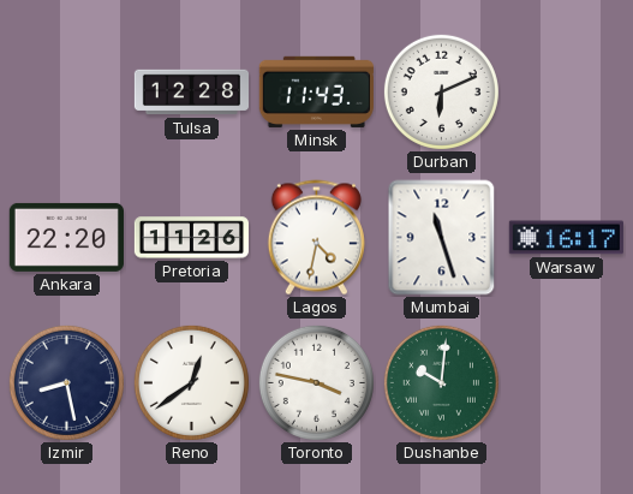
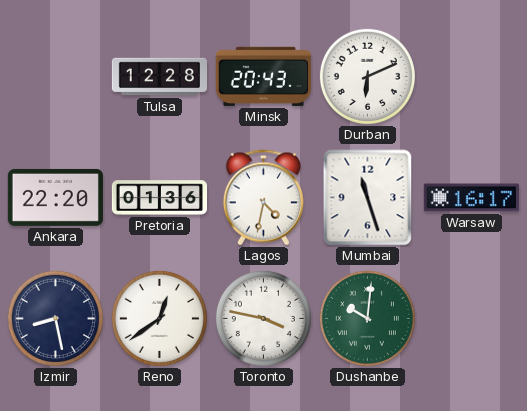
Minsk: 11:43 -> 20:43
Pretoria: 11:26 -> 01:36
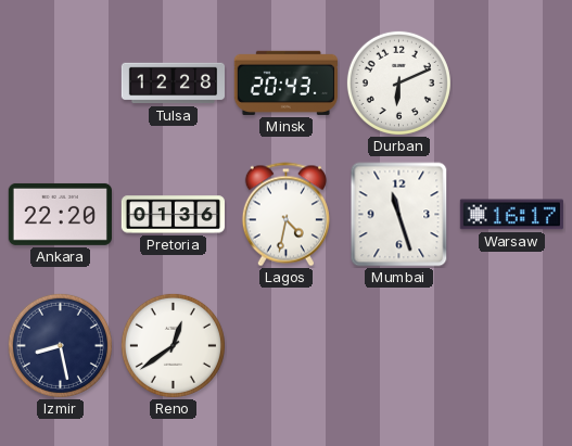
Toronto: 3:47 -> none
Dushanbe: 10:01 -> none
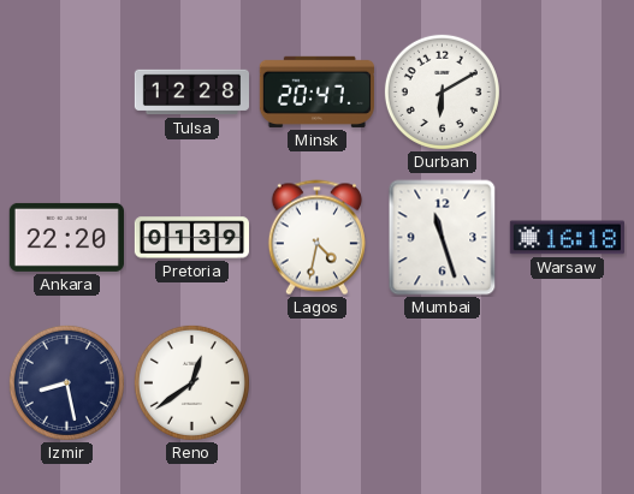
Minsk: 20:43 -> 20:47
Durban: 6:11 -> 6:10
Pretoria: 01:36 -> 01:39
Warsaw: 16:17 -> 16:18
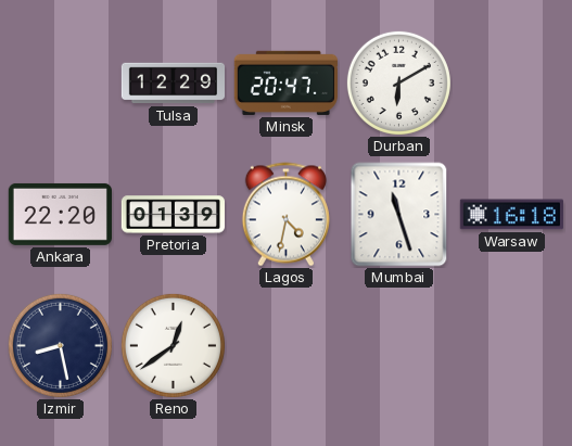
Tulsa: 12:28 -> 12:29
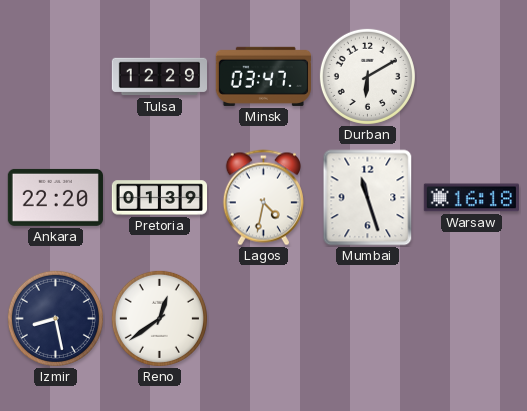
Minsk: 20:47 -> 03:47
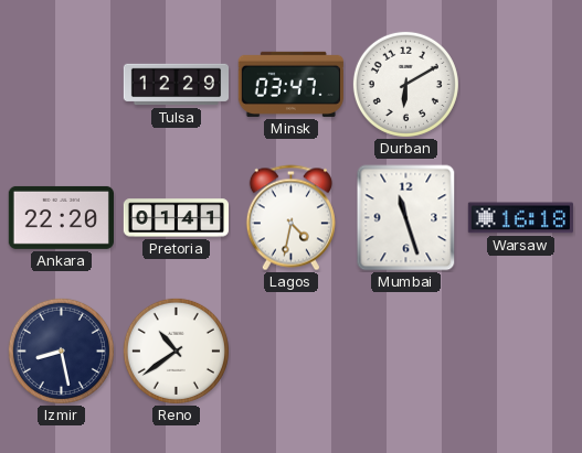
Pretoria: 01:39 -> 01:41
Reno: 12:39 -> 10:39
